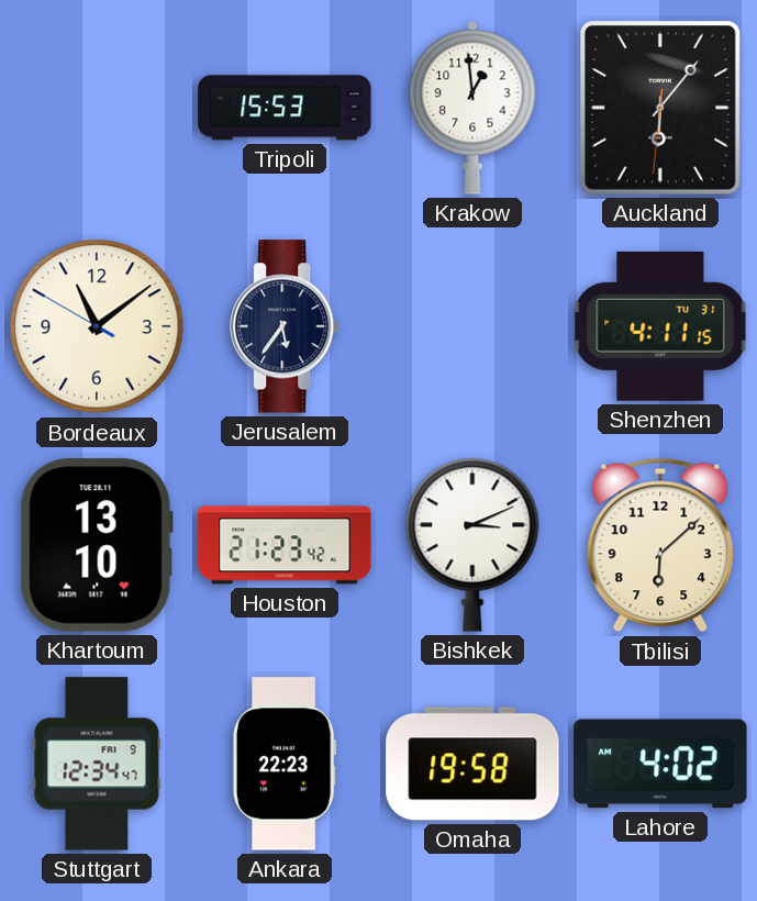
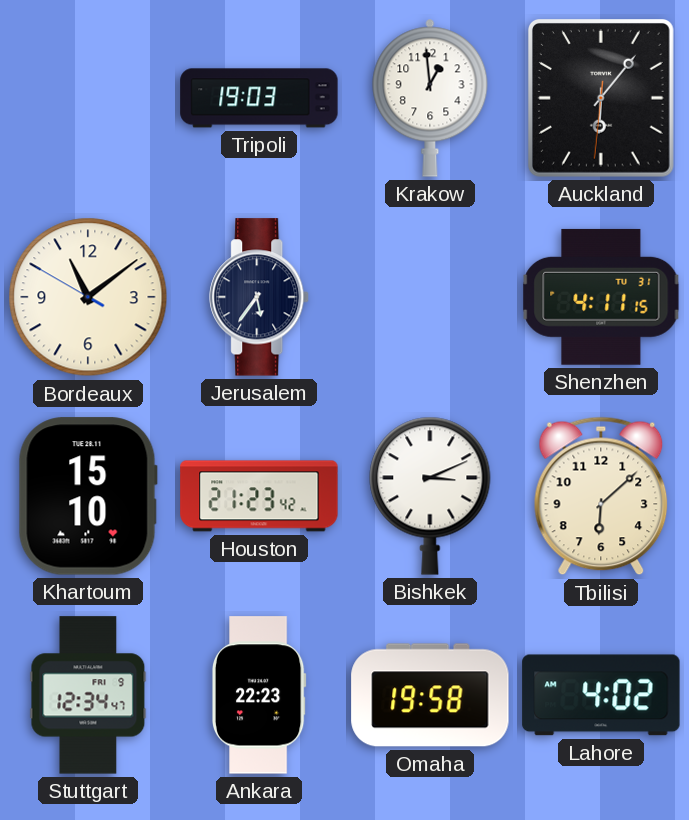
Tripoli: 15:53 -> 19:03
Khartoum: 13:10 -> 15:10
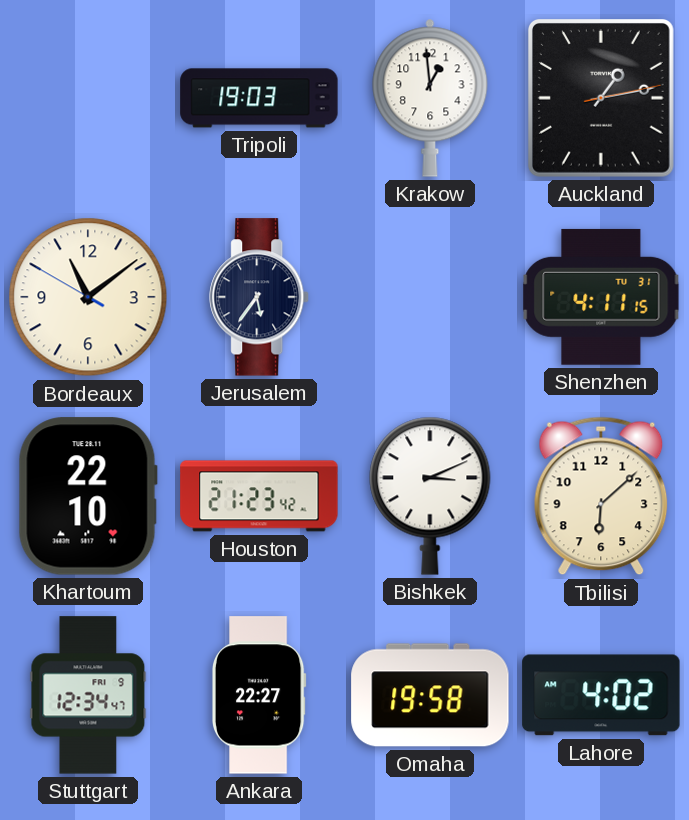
Auckland: 6:06 -> 1:13
Khartoum: 15:10 -> 22:10
Ankara: 22:23 -> 22:27
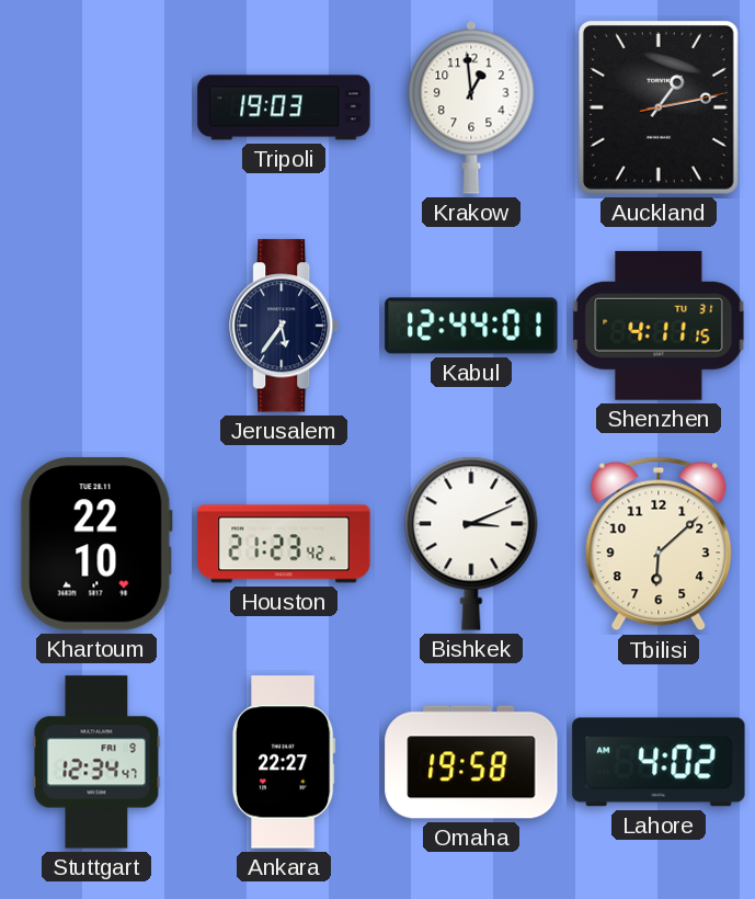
Bordeaux: 11:08 -> none
Kabul: none -> 12:44
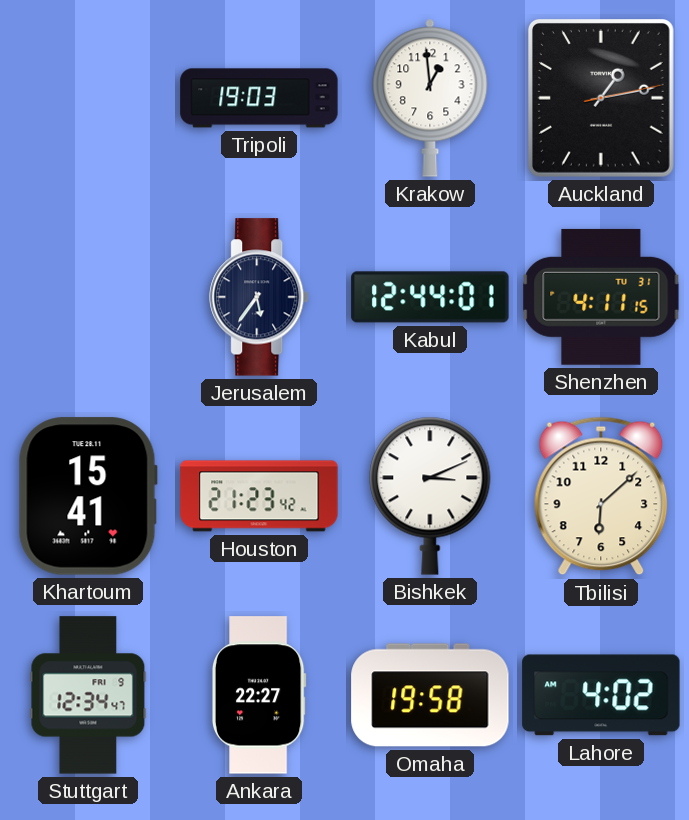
Khartoum: 22:10 -> 15:41
